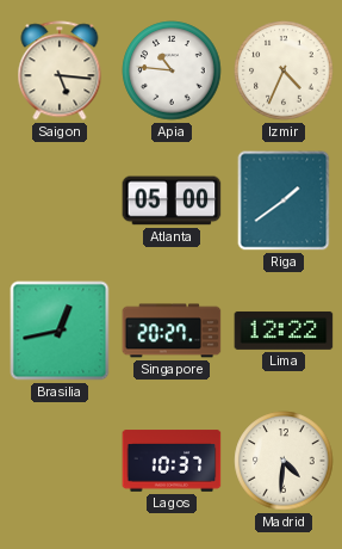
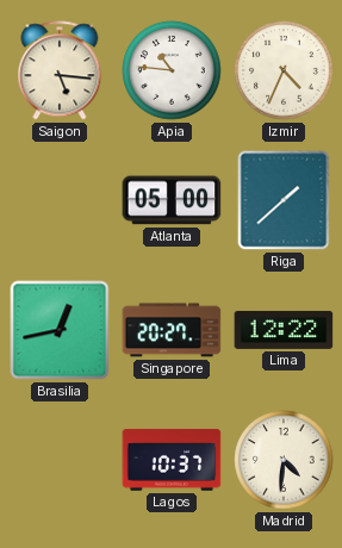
Riga: 1:39 -> 1:38
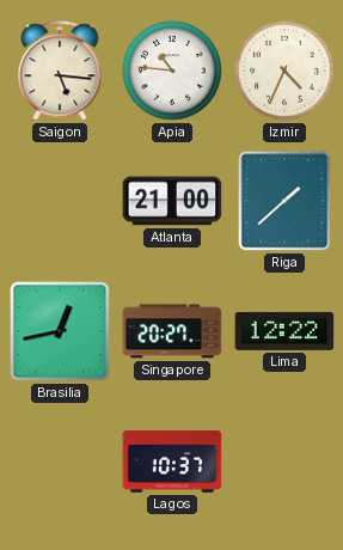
Atlanta: 05:00 -> 21:00
Madrid: 4:31 -> none
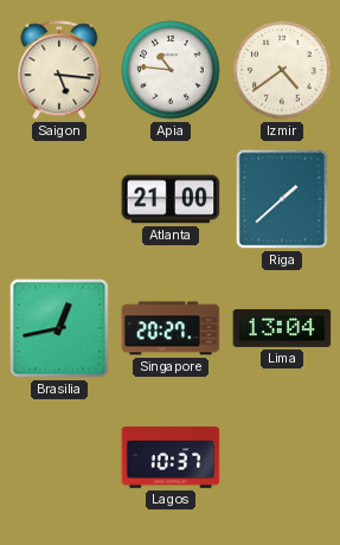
Izmir: 4:34 -> 4:39
Lima: 12:22 -> 13:04
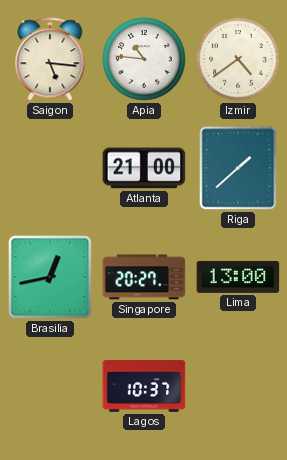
Lima: 13:04 -> 13:00
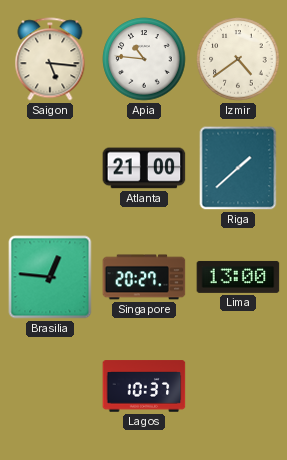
Brasilia: 12:43 -> 12:46
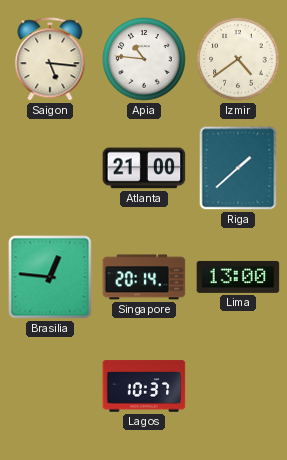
Singapore: 20:27 -> 20:14
